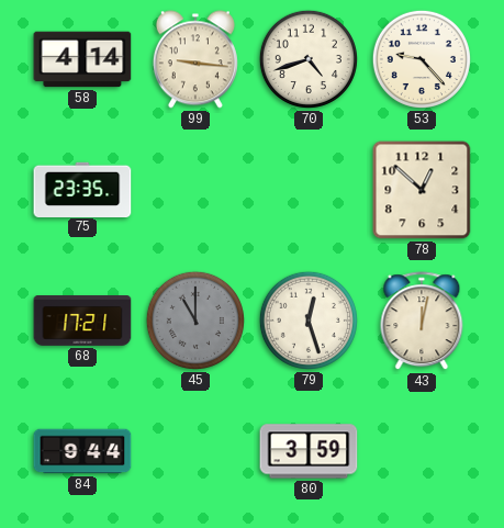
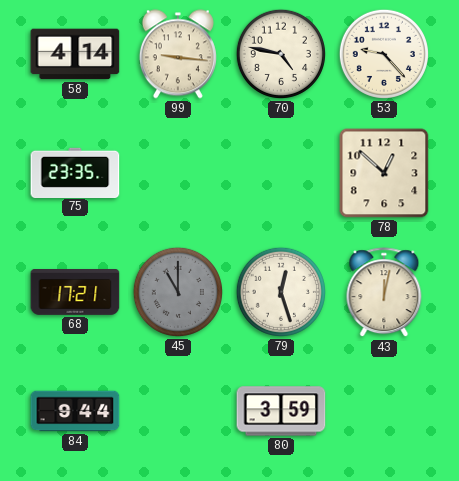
70: 4:42 -> 4:47
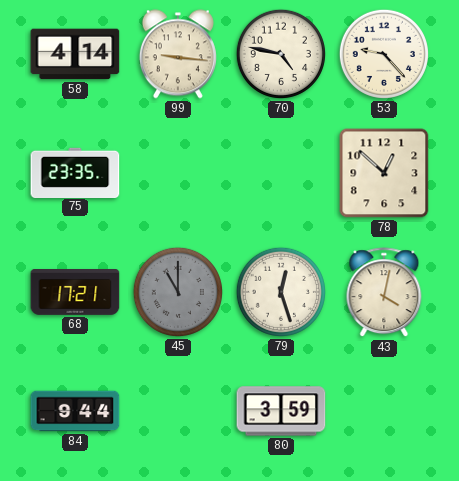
43: 12:02 -> 4:02
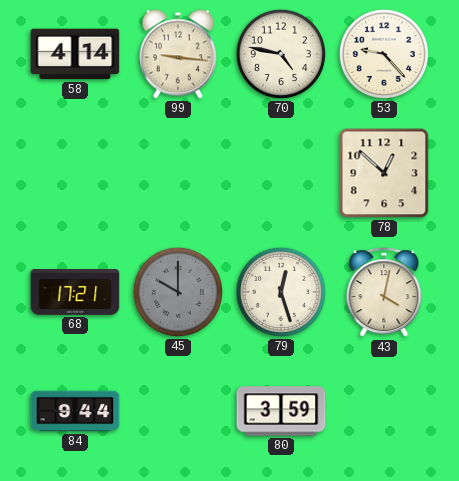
75: 23:35 -> none
45: 11:00 -> 10:00
